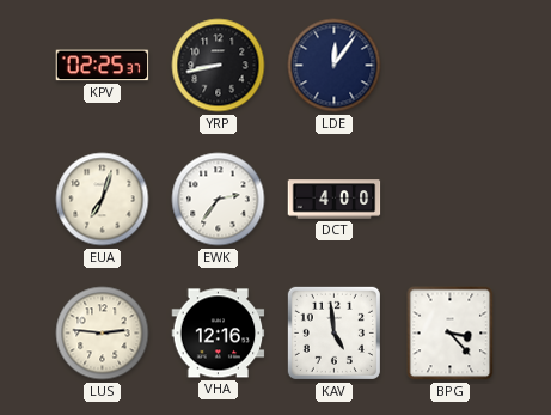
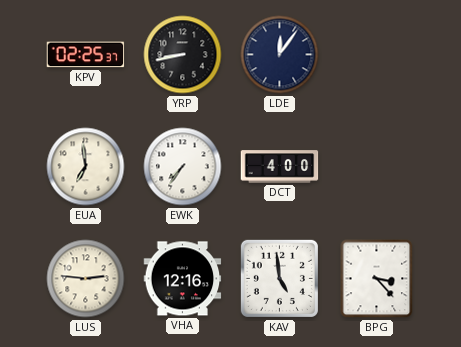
EUA: 7:03 -> 6:59
EWK: 2:36 -> 7:36
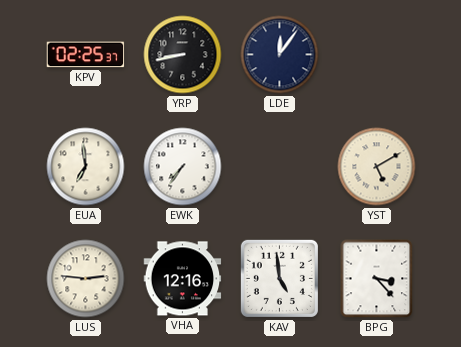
DCT: 4:00 -> none
YST: none -> 5:10
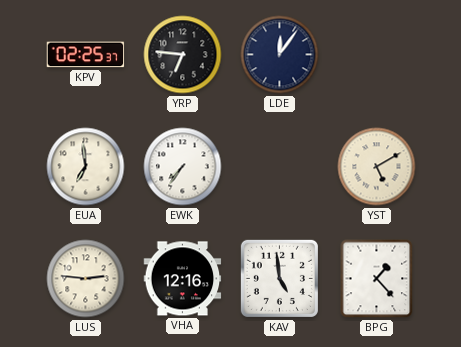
YRP: 8:43 -> 6:46
BPG: 3:23 -> 1:23
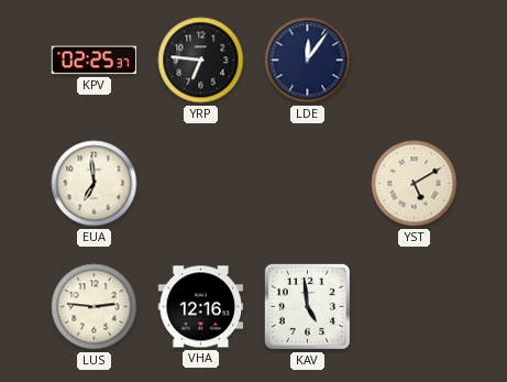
EWK: 7:36 -> none
BPG: 1:23 -> none
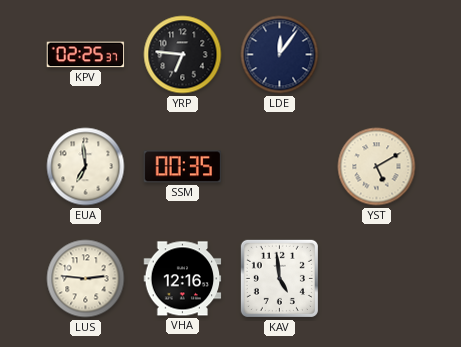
SSM: none -> 00:35
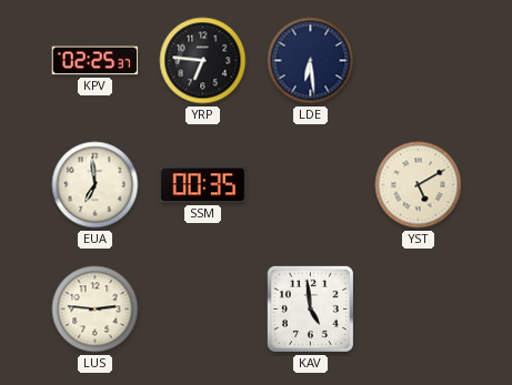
LDE: 12:06 -> 6:29
VHA: 12:16 -> none
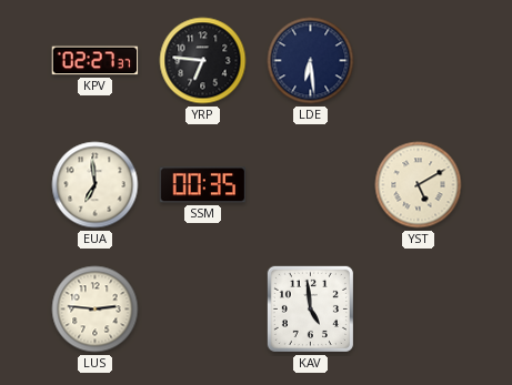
KPV: 02:25 -> 02:27
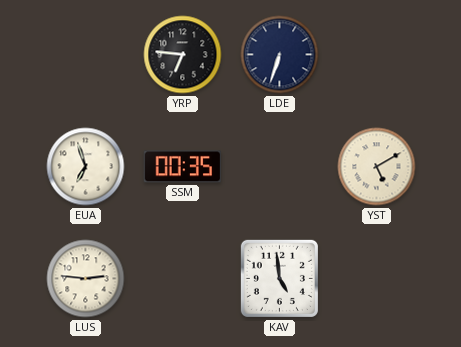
KPV: 02:27 -> none
LDE: 6:29 -> 6:33
EUA: 6:59 -> 6:57
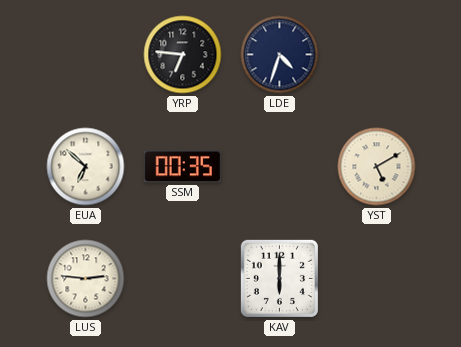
LDE: 6:33 -> 4:33
EUA: 6:57 -> 6:52
KAV: 4:59 -> 6:00
